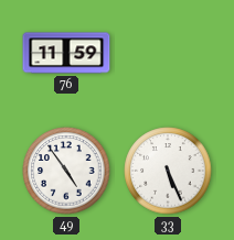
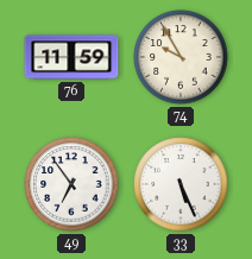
74: none -> 9:55
49: 4:54 -> 6:54
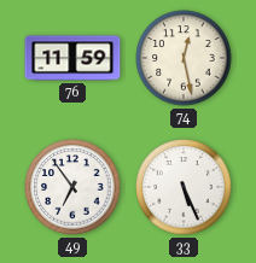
74: 9:55 -> 12:28
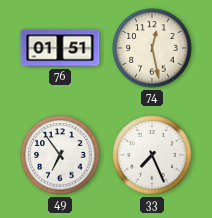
76: 11:59 -> 01:51
33: 5:26 -> 7:26
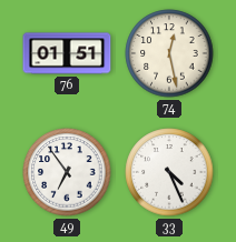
33: 7:26 -> 4:26
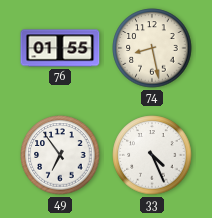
76: 01:51 -> 01:55
74: 12:28 -> 8:28
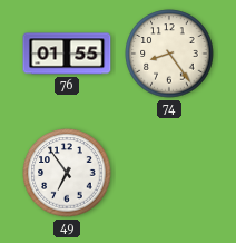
74: 8:28 -> 8:24
33: 4:26 -> none
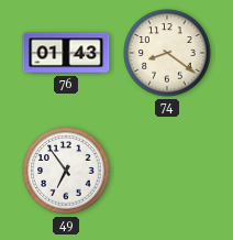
76: 01:55 -> 01:43
74: 8:24 -> 8:21
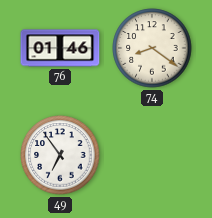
76: 01:43 -> 01:46
